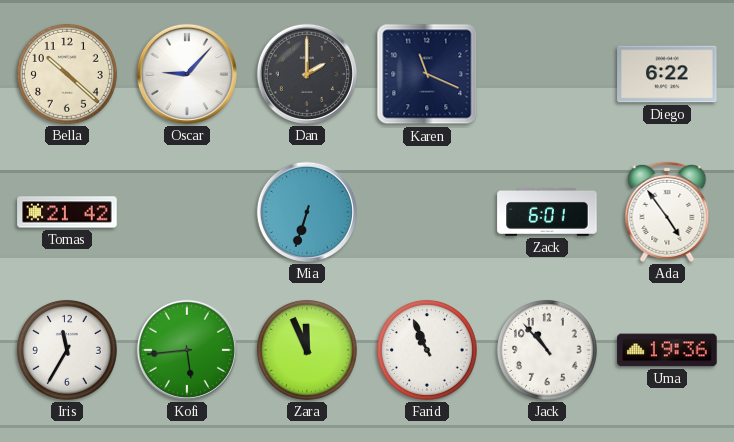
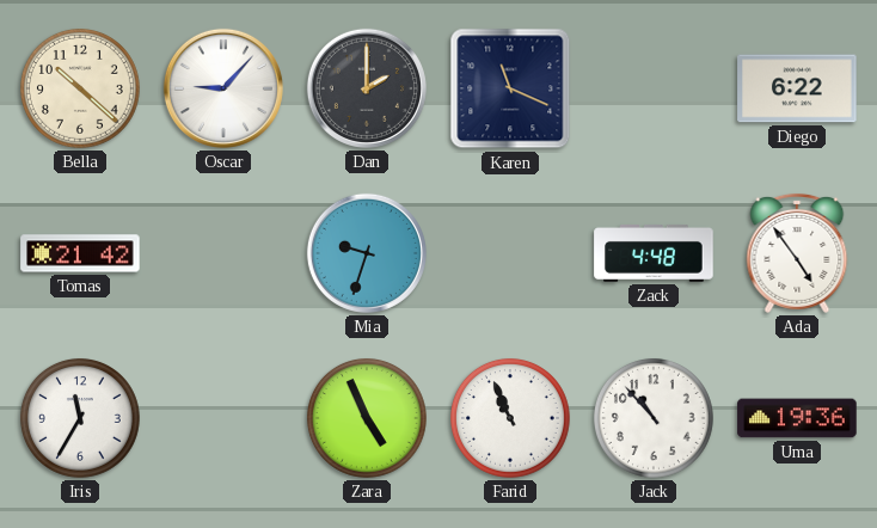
Mia: 6:33 -> 9:33
Zack: 6:01 -> 4:48
Kofi: 5:44 -> none
Zara: 11:56 -> 4:56
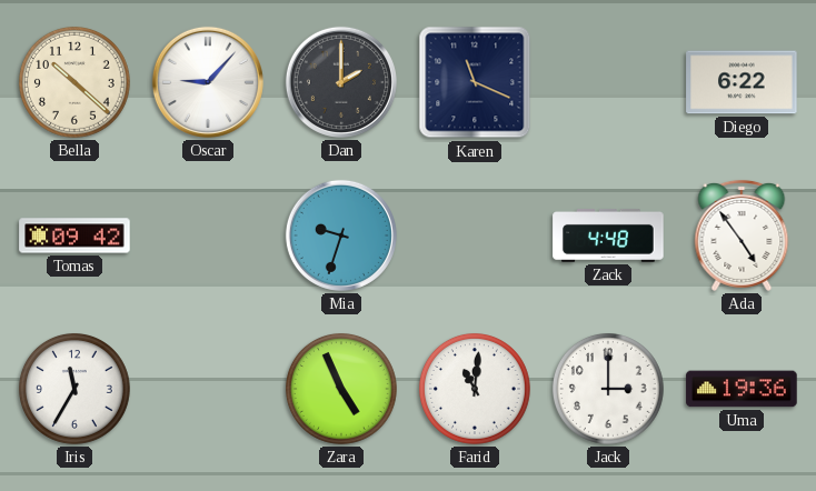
Tomas: 21:42 -> 09:42
Farid: 10:56 -> 11:01
Jack: 10:53 -> 3:00
